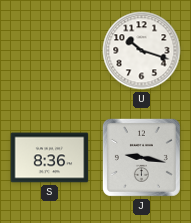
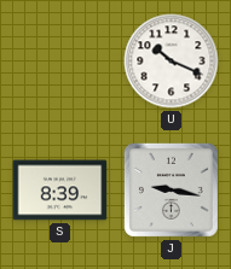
U: 10:18 -> 10:19
S: 8:36 -> 8:39
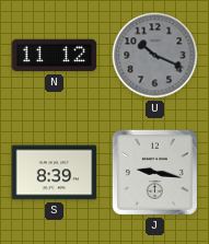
N: none -> 11:12
U dial: white -> grey
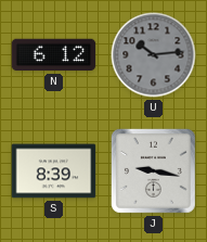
N: 11:12 -> 6:12
U: 10:19 -> 10:14
